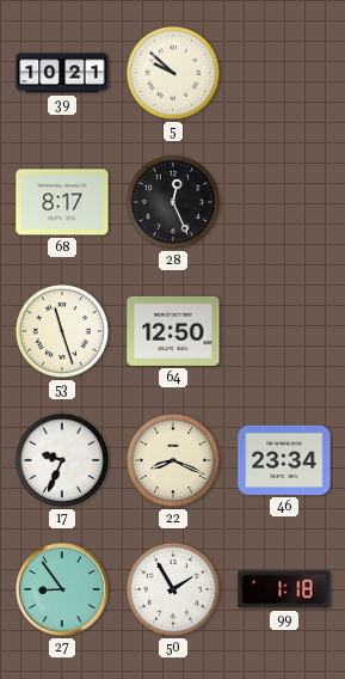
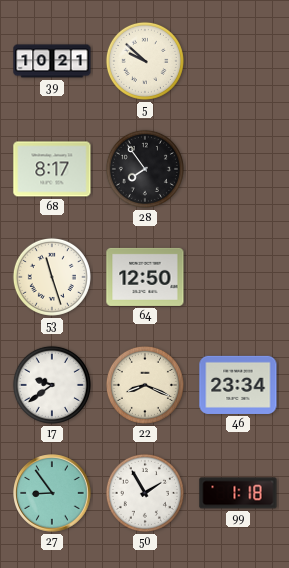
28: 12:26 -> 7:54
17: 9:34 -> 9:39
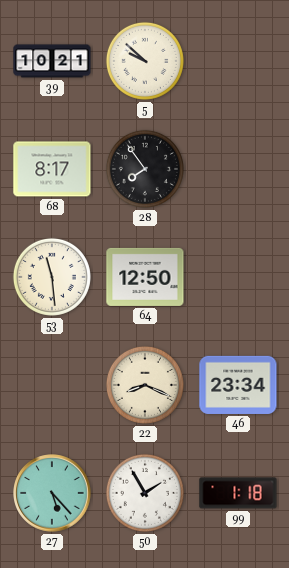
53: 11:27 -> 11:29
17: 9:39 -> none
27: 8:54 -> 5:23
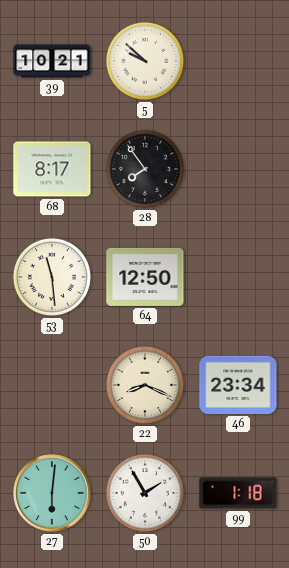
27: 5:23 -> 6:01
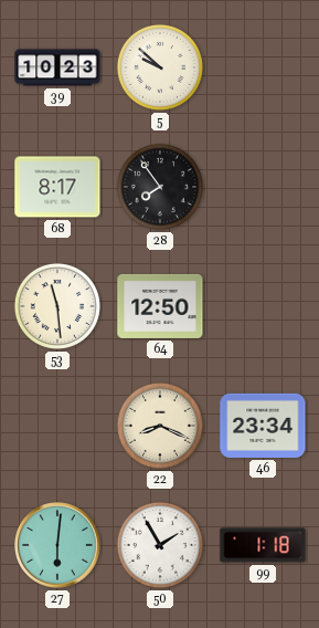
39: 10:21 -> 10:23
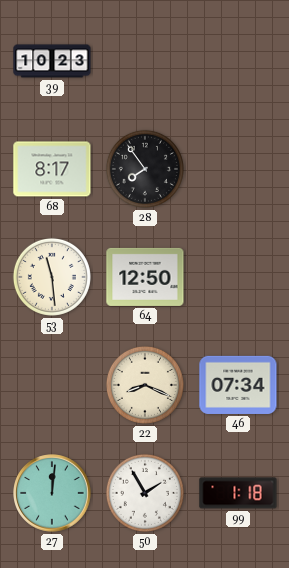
5: 9:52 -> none
46: 23:34 -> 07:34
27: 6:01 -> 12:01
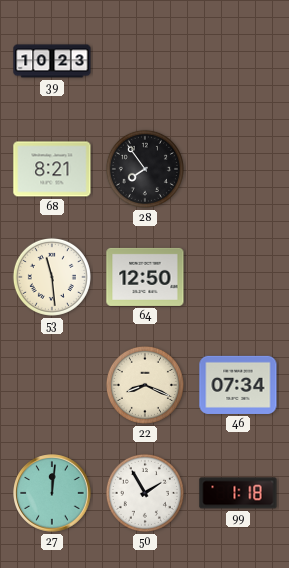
68: 8:17 -> 8:21
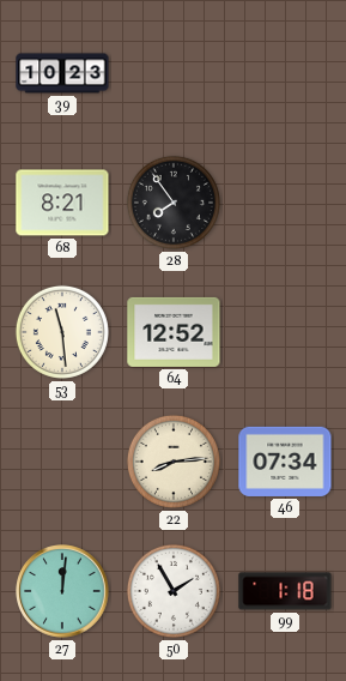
64: 12:50 -> 12:52
22: 8:19 -> 8:14
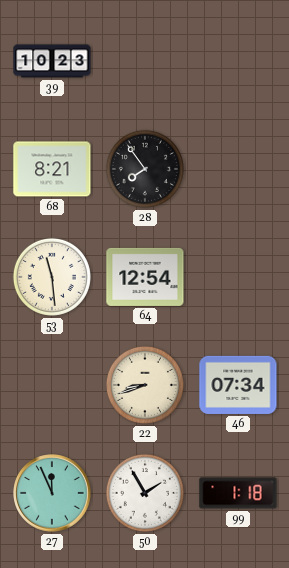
64: 12:52 -> 12:54
22: 8:14 -> 8:42
27: 12:01 -> 11:56
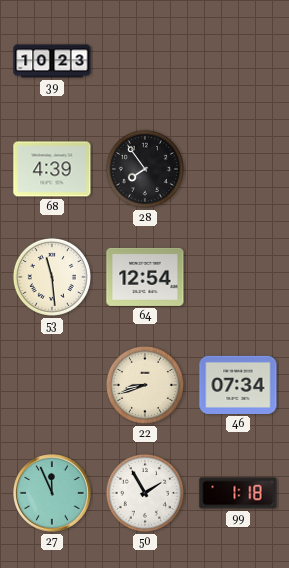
68: 8:21 -> 4:39
